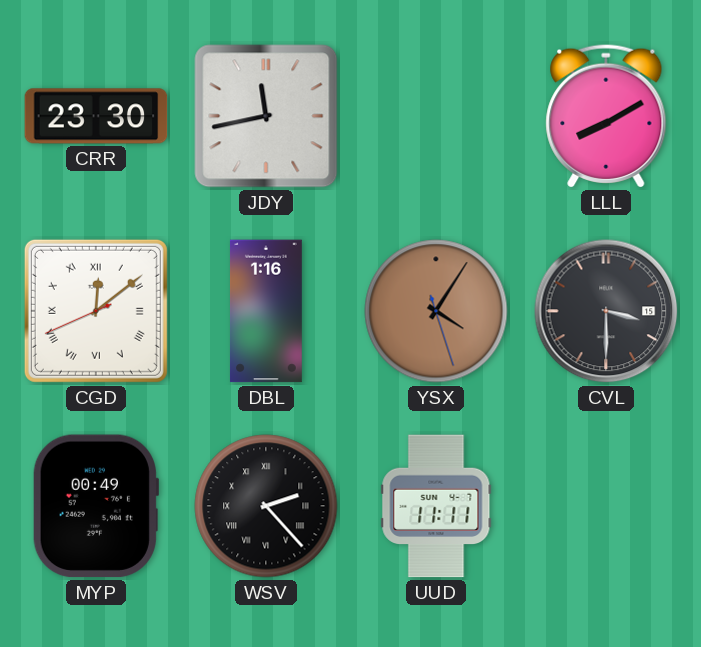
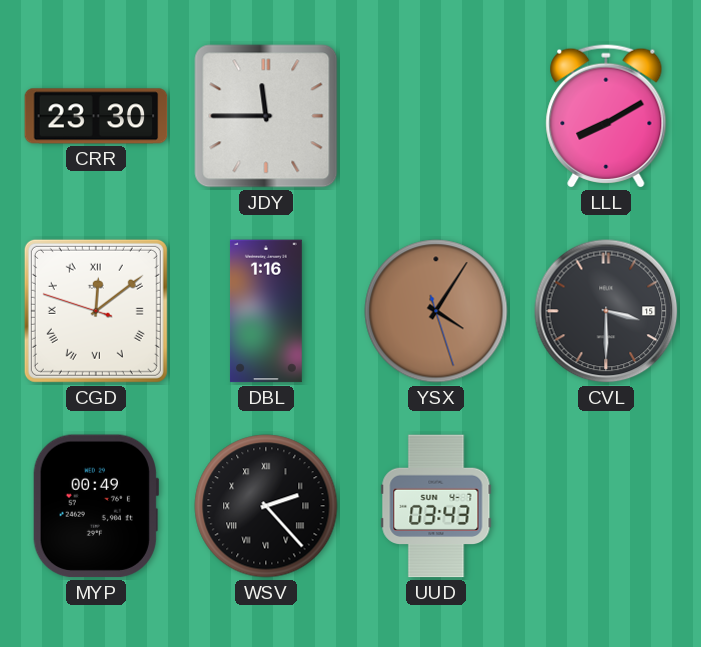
JDY: 11:43 -> 11:45
CGD: 12:08:41 -> 12:08:48
UUD: 11:11 -> 03:43
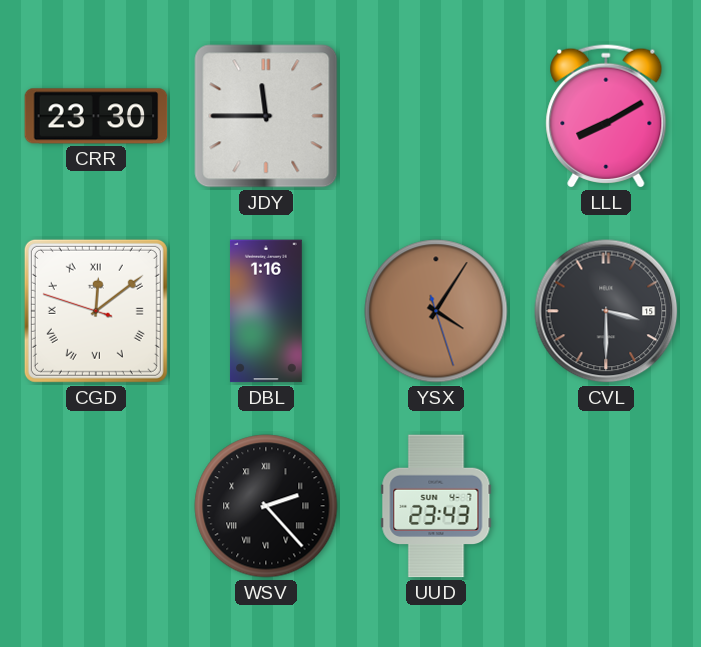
MYP: 00:49 -> none
UUD: 03:43 -> 23:43
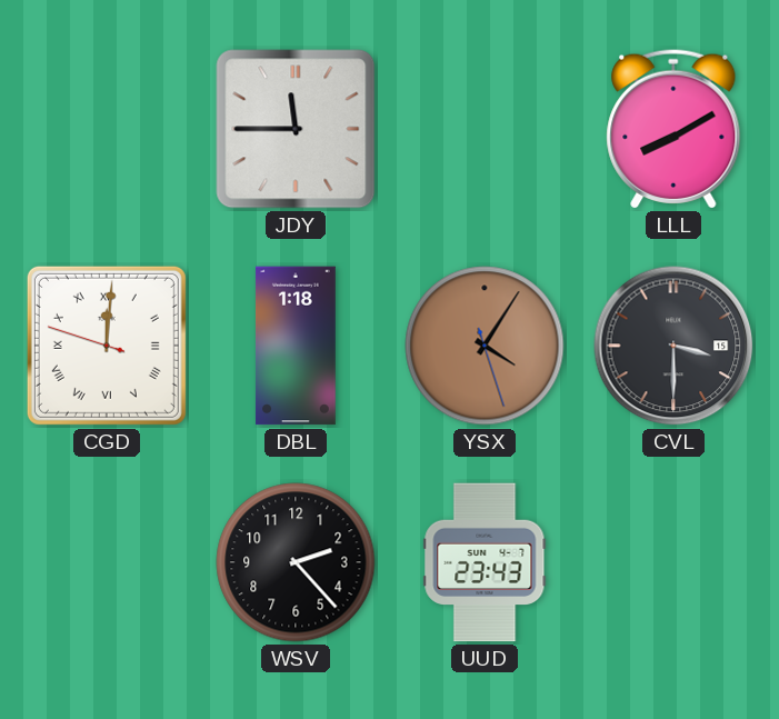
CRR: 23:30 -> none
CGD: 12:08 -> 12:00
DBL: 1:16 -> 1:18
WSV numerals: Roman -> Arabic
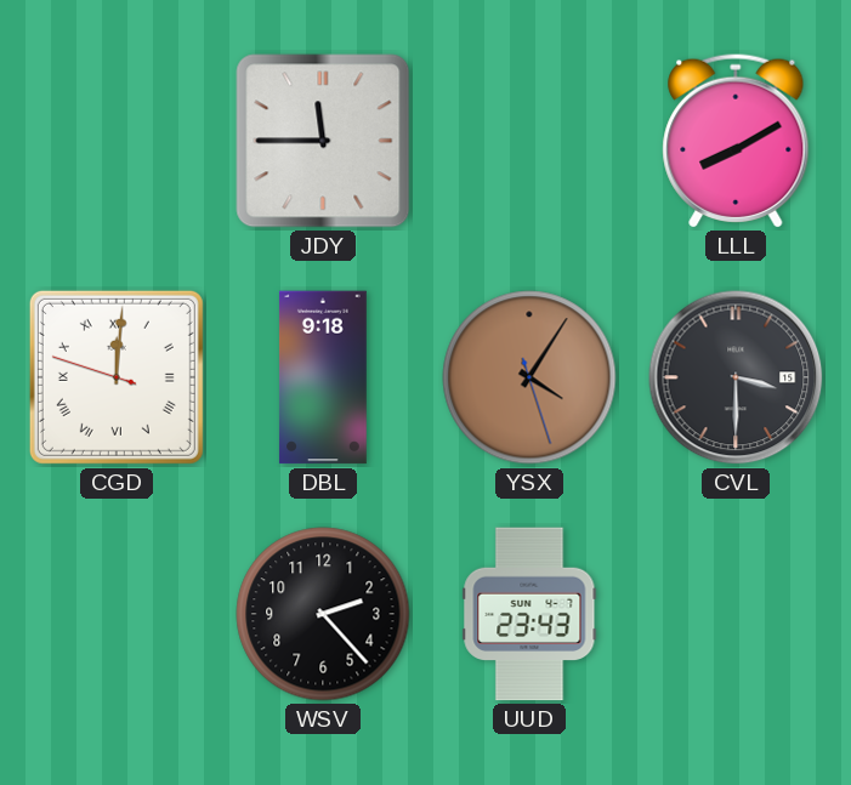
DBL: 1:18 -> 9:18
